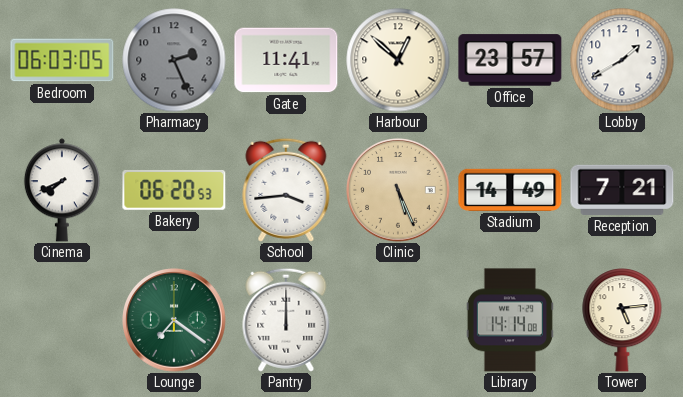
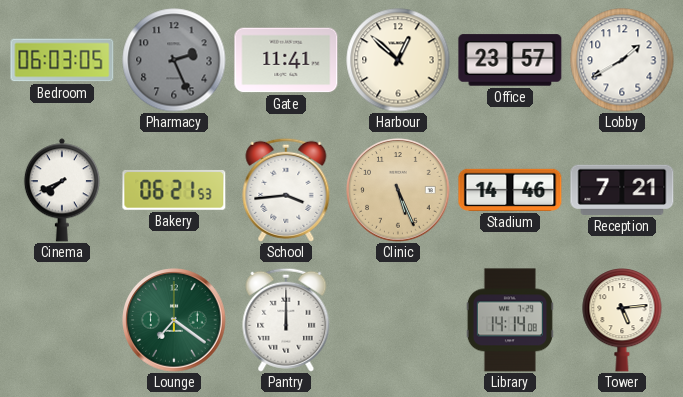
Bakery: 06:20 -> 06:21
Stadium: 14:49 -> 14:46
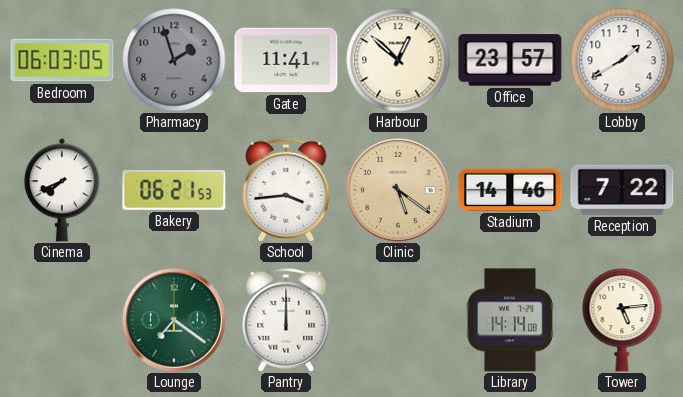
Pharmacy: 2:26 -> 1:57
Clinic: 5:26 -> 5:21
Reception: 7:21 -> 7:22
